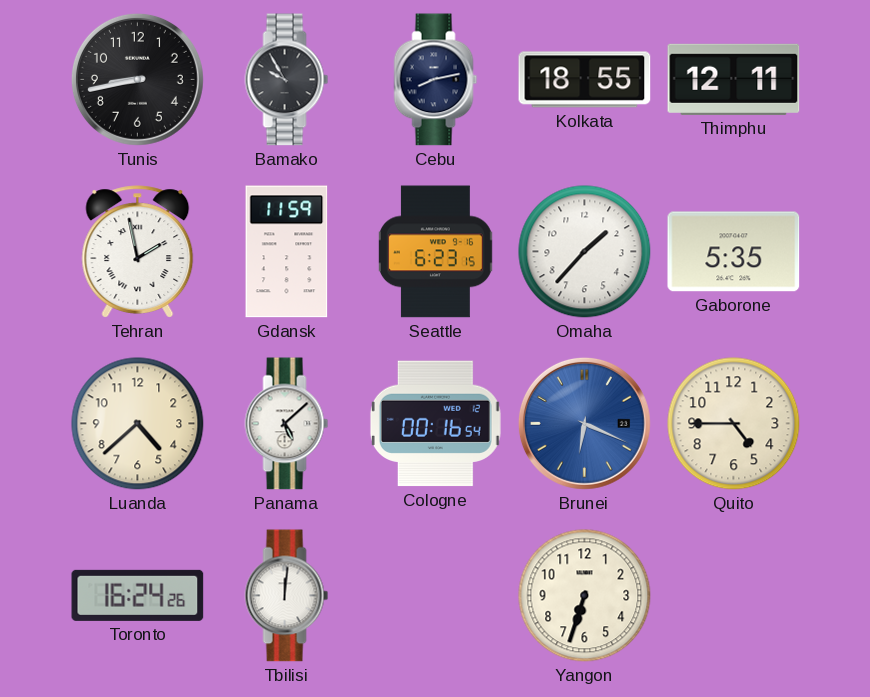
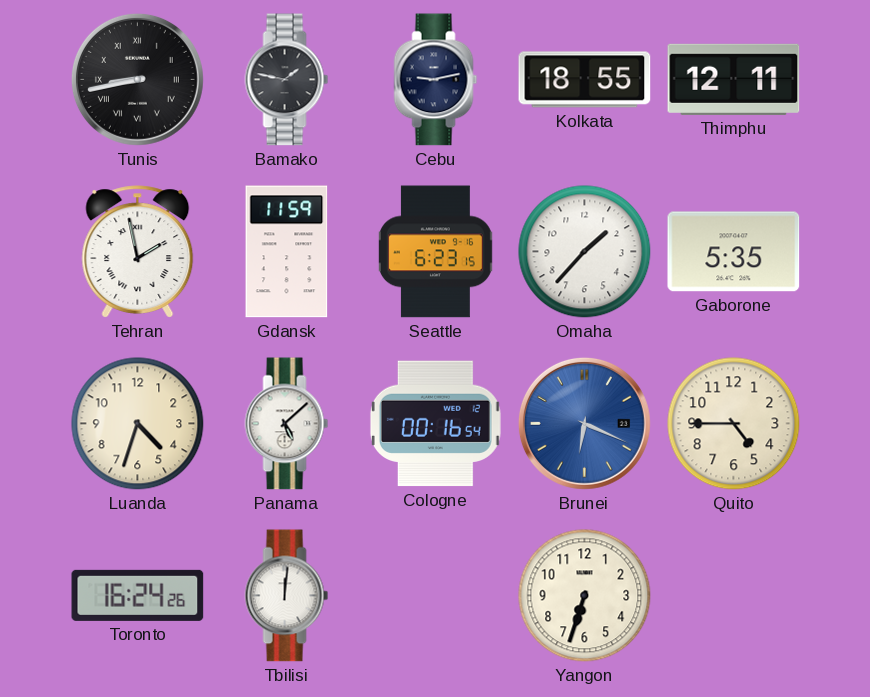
Tunis numerals: Arabic -> Roman
Bamako: 9:55 -> 1:47
Cebu: 8:13 -> 9:13
Luanda: 4:38 -> 4:33
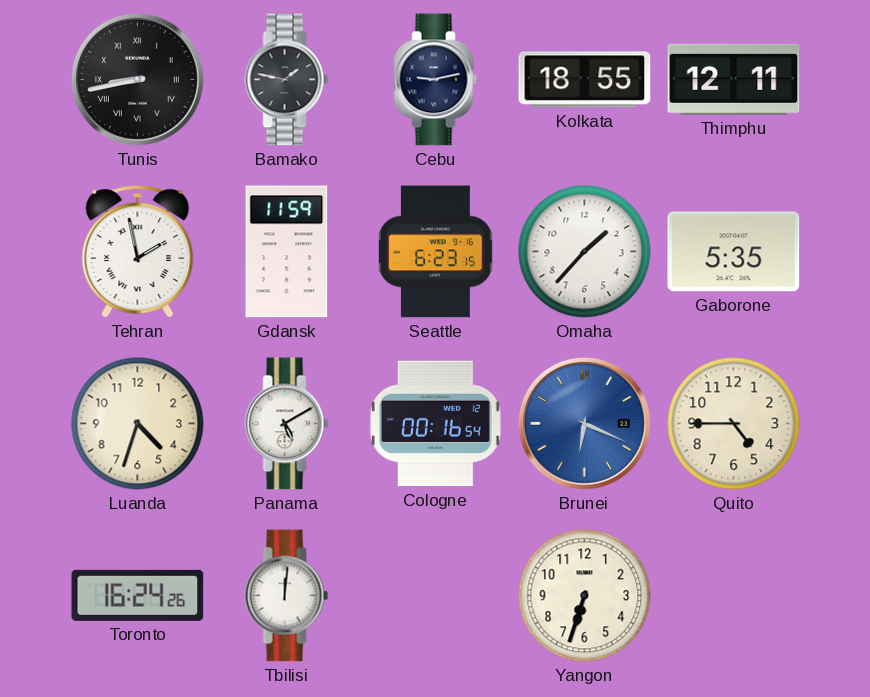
Panama: 5:08 -> 5:10
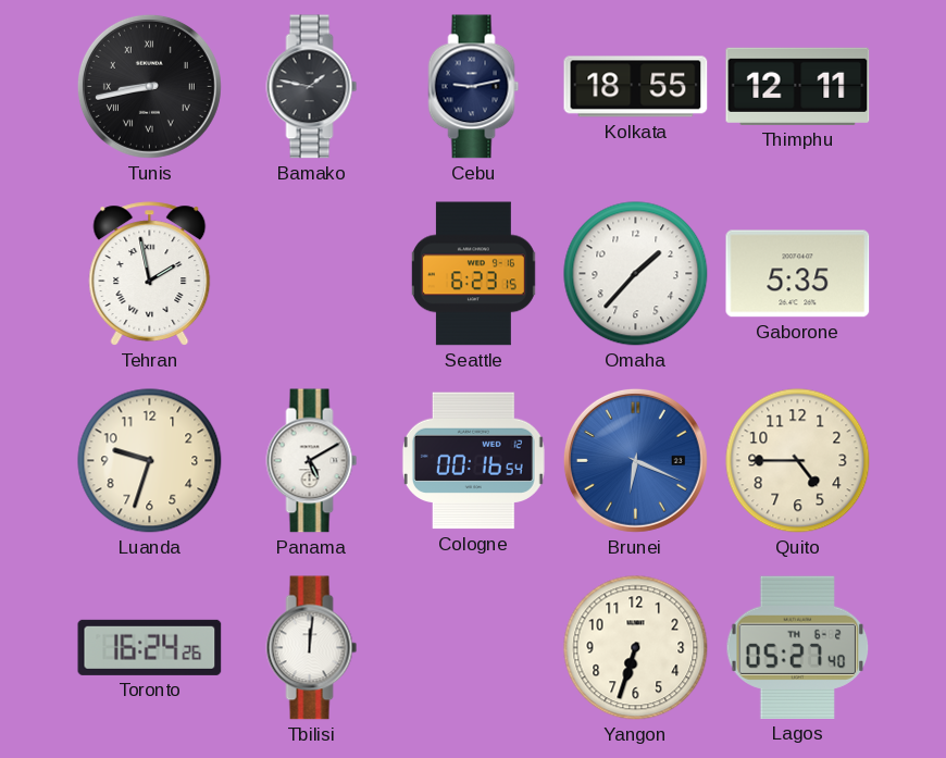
Gdansk: 11:59 -> none
Luanda: 4:33 -> 9:33
Lagos: none -> 05:27
